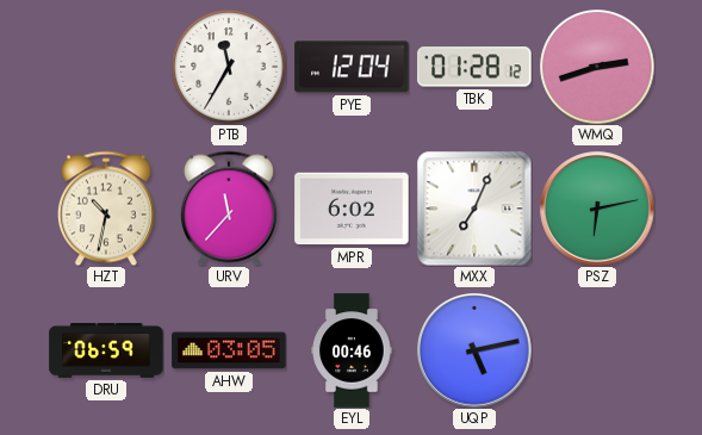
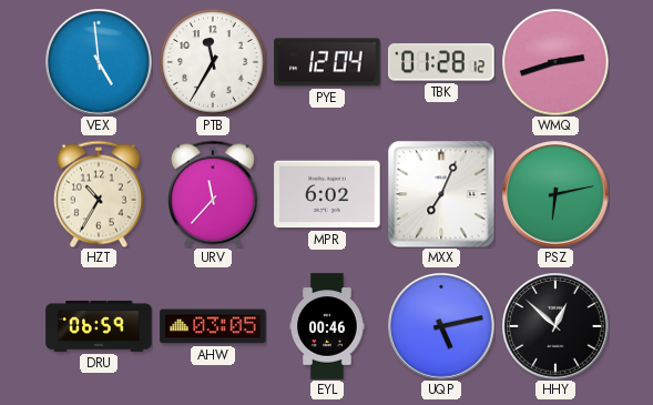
VEX: none -> 4:59
HZT: 10:32 -> 10:35
HHY: none -> 12:52
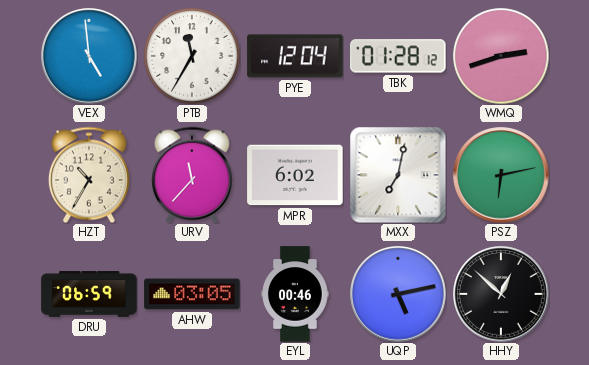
MXX: 7:04 -> 7:02
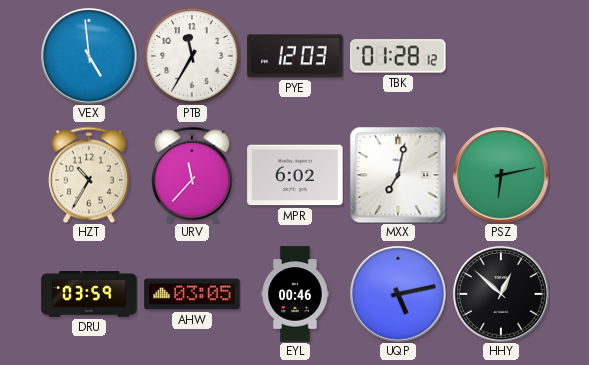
PYE: 12:04 -> 12:03
WMQ: 2:42 -> none
DRU: 06:59 -> 03:59
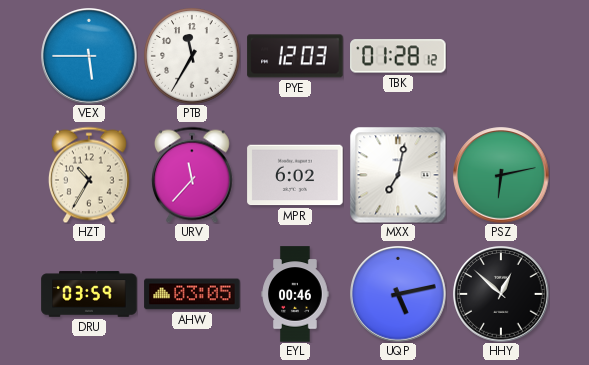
VEX: 4:59 -> 5:45
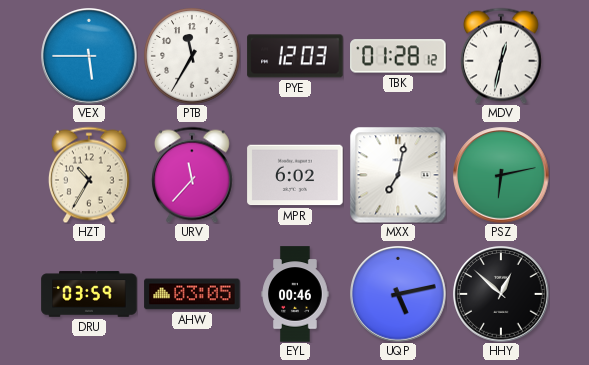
MDV: none -> 12:32
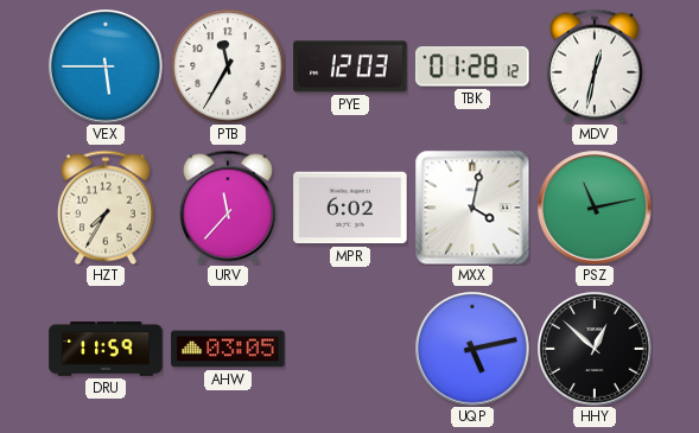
HZT: 10:35 -> 7:35
MXX: 7:02 -> 4:02
PSZ: 6:13 -> 11:13
DRU: 03:59 -> 11:59
EYL: 00:46 -> none
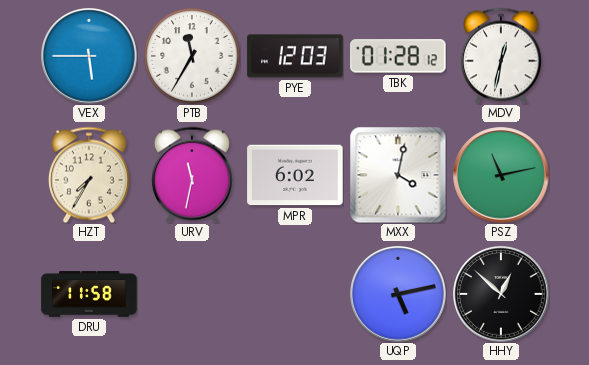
URV: 11:37 -> 11:32
DRU: 11:59 -> 11:58
AHW: 03:05 -> none
